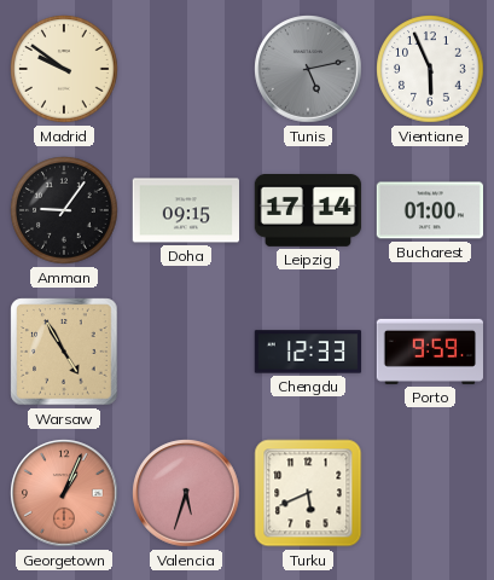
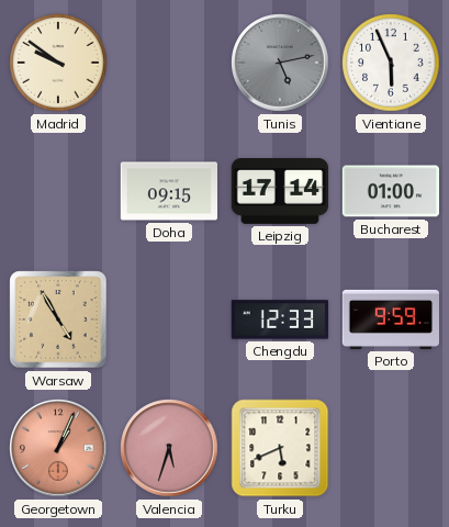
Amman: 9:06 -> none
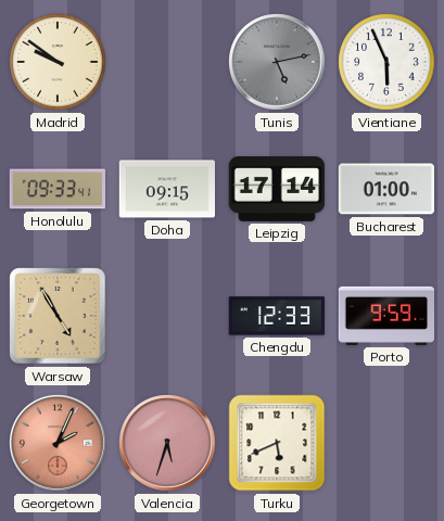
Honolulu: none -> 09:33
Georgetown: 1:04 -> 2:04
